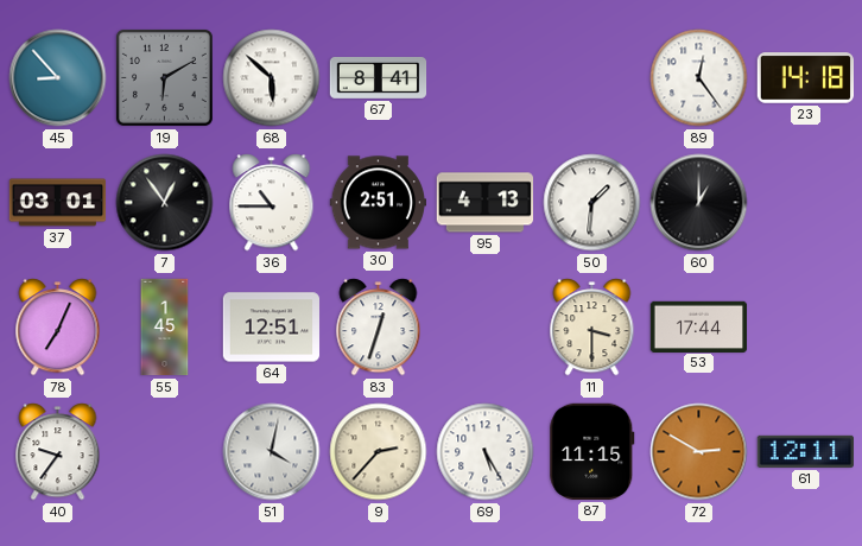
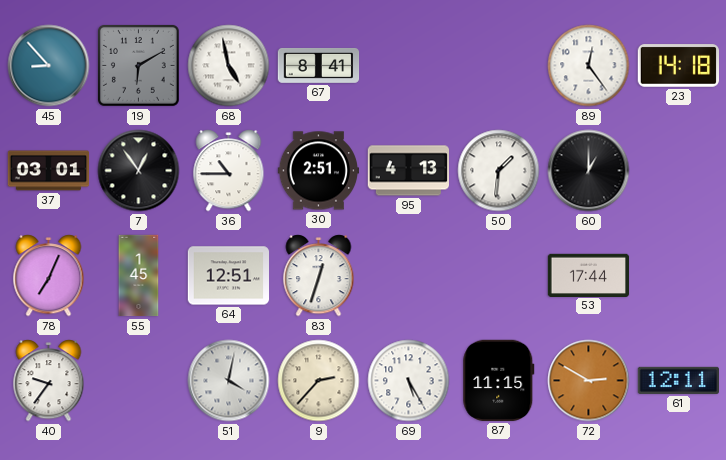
68: 5:52 -> 4:58
11: 3:30 -> none
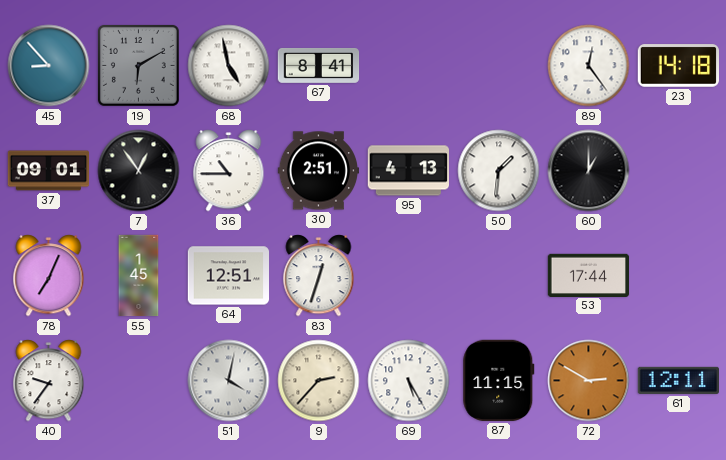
37: 03:01 -> 09:01
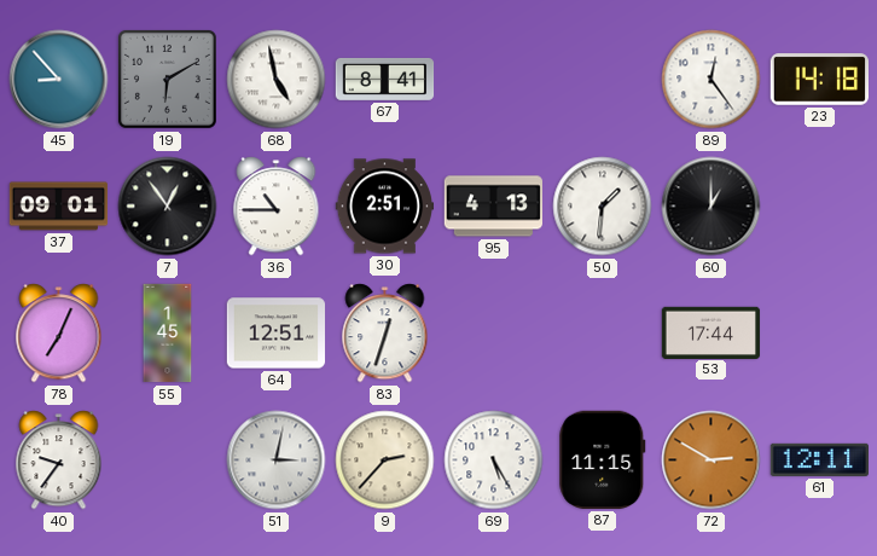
51: 4:02 -> 3:02
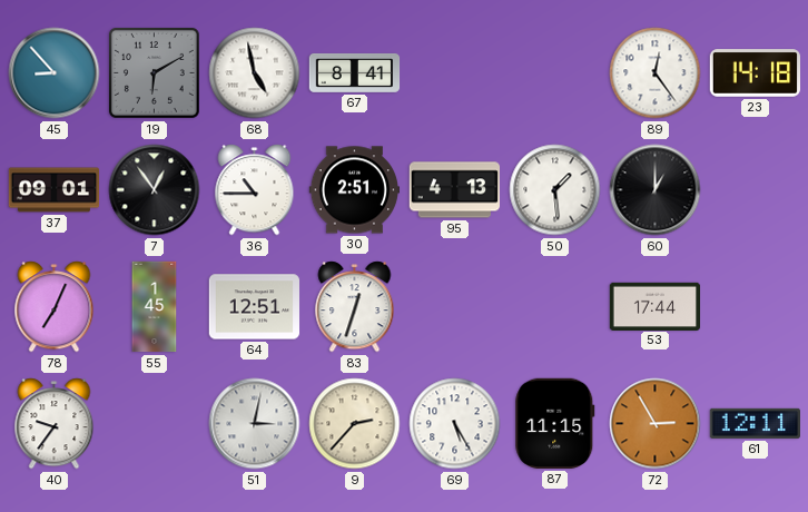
50: 1:31 -> 1:29
72: 2:50 -> 2:55
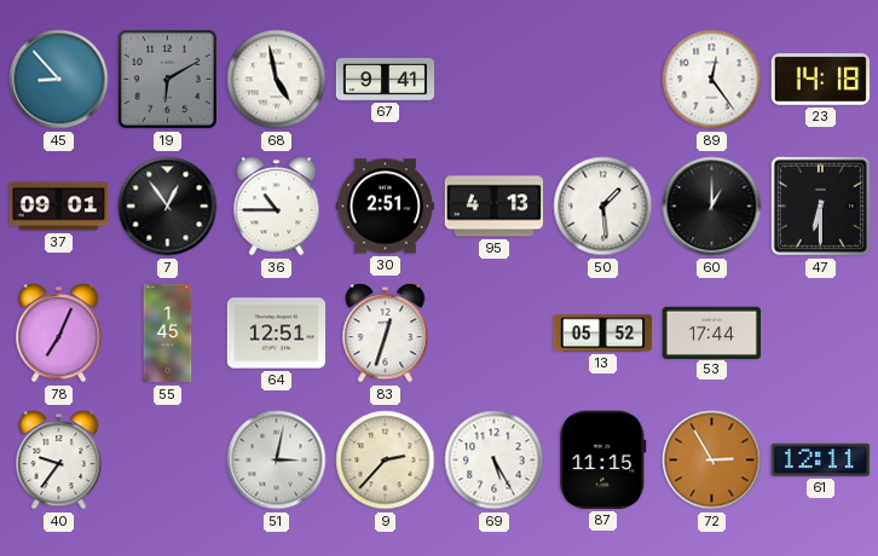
67: 8:41 -> 9:41
47: none -> 6:30
13: none -> 05:52
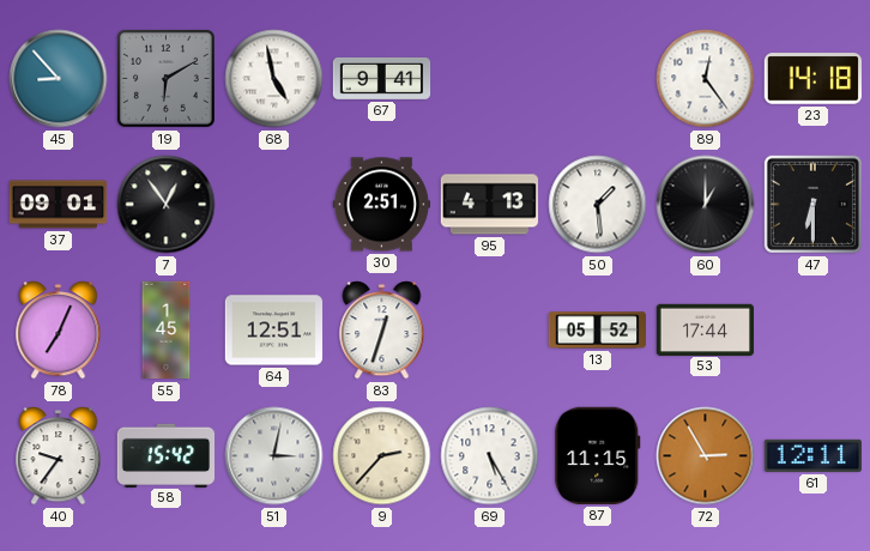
36: 10:45 -> none
58: none -> 15:42
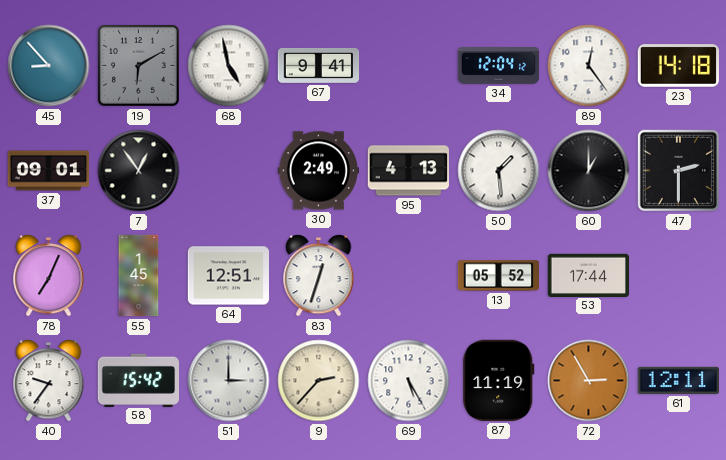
34: none -> 12:04
30: 2:51 -> 2:49
47: 6:30 -> 2:30
51: 3:02 -> 3:00
87: 11:15 -> 11:19
